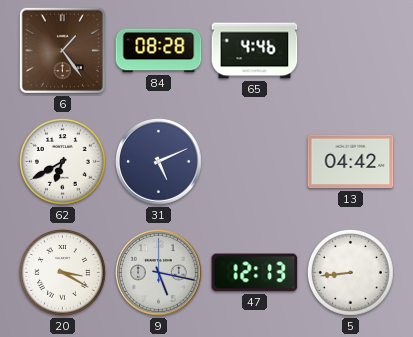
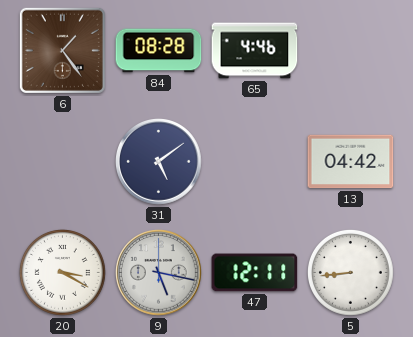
62: 6:40 -> none
31: 5:11 -> 5:09
47: 12:13 -> 12:11
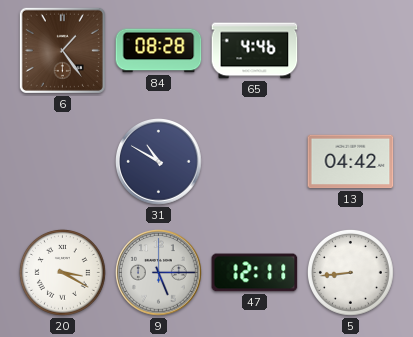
31: 5:09 -> 10:50
9: 5:17 -> 5:15
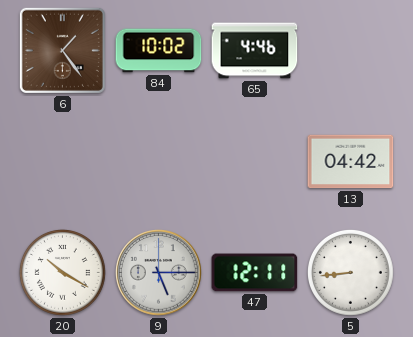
84: 08:28 -> 10:02
31: 10:50 -> none
20: 3:20 -> 10:20
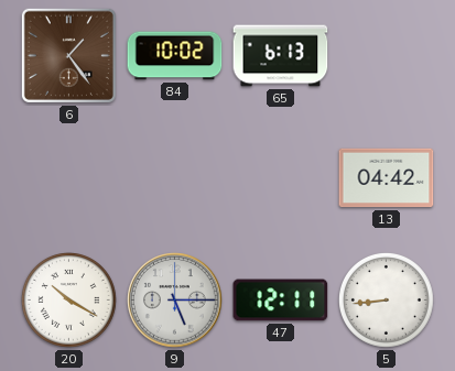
65: 4:46 -> 6:13
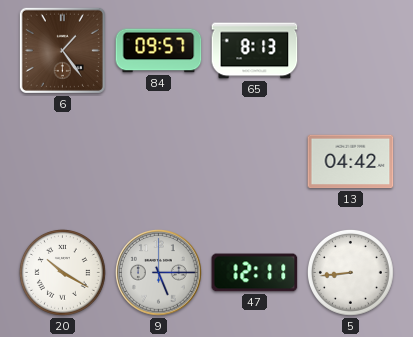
84: 10:02 -> 09:57
65: 6:13 -> 8:13
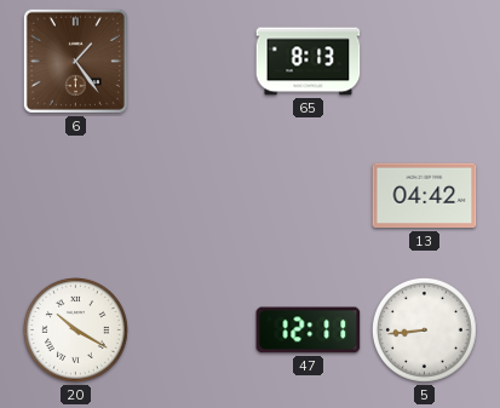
84: 09:57 -> none
9: 5:15 -> none
